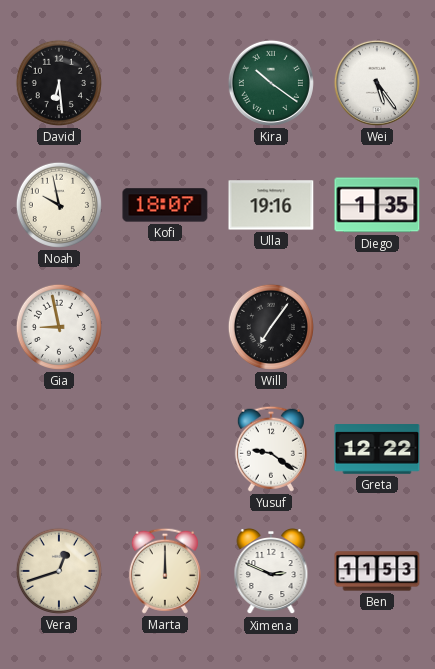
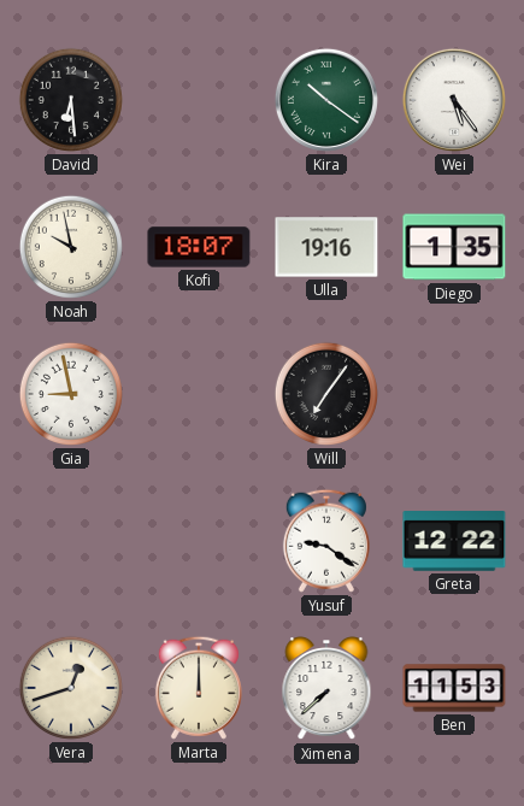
Ximena: 2:49 -> 7:38
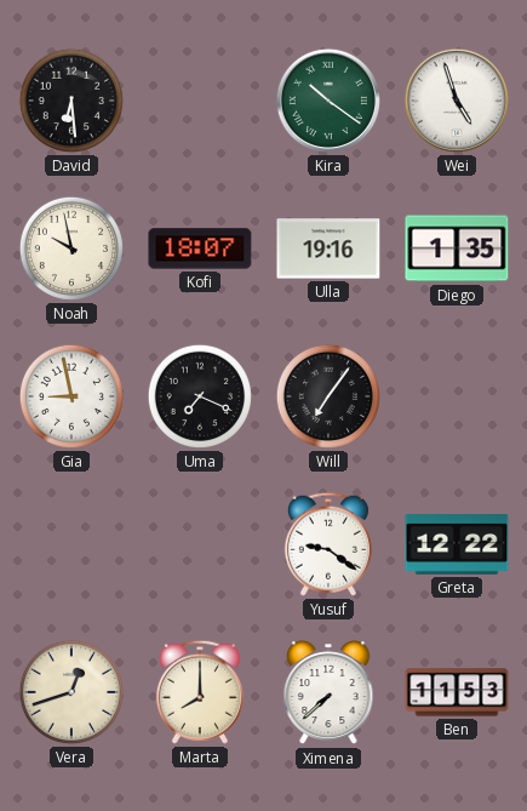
Wei: 5:24 -> 4:57
Uma: none -> 7:19
Marta: 12:00 -> 8:00
